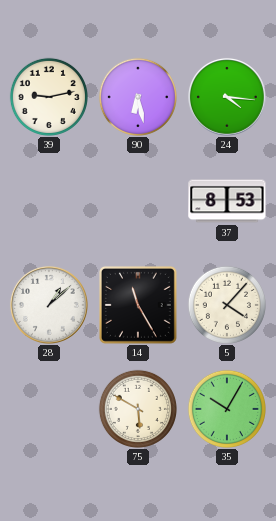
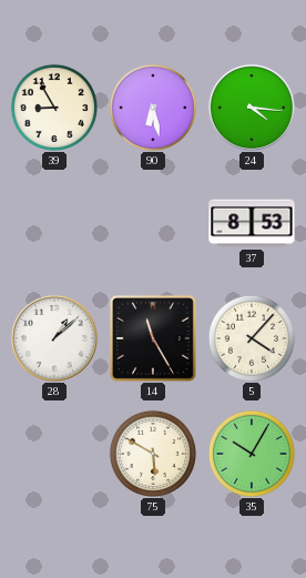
39: 9:13 -> 8:55
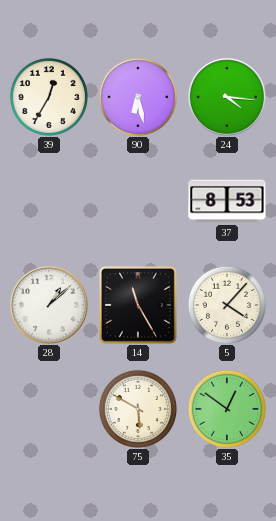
39: 8:55 -> 12:35
35: 10:05 -> 12:51
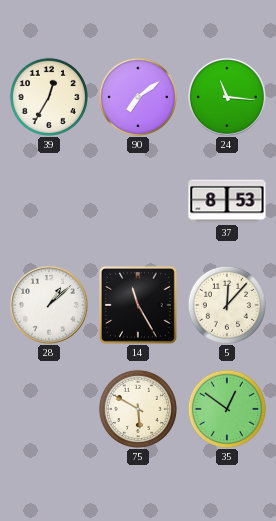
90: 6:28 -> 7:09
24: 4:16 -> 11:16
5: 4:07 -> 12:07
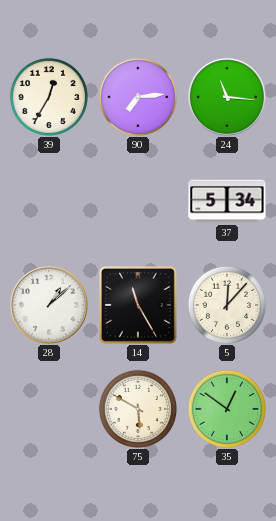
90: 7:09 -> 7:14
37: 8:53 -> 5:34
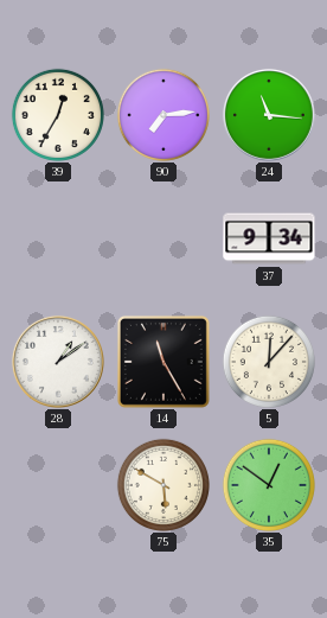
37: 5:34 -> 9:34
28: 1:08 -> 1:09
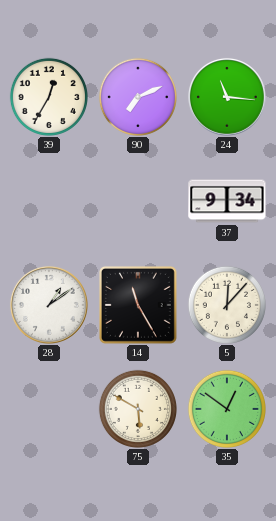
90: 7:14 -> 7:11
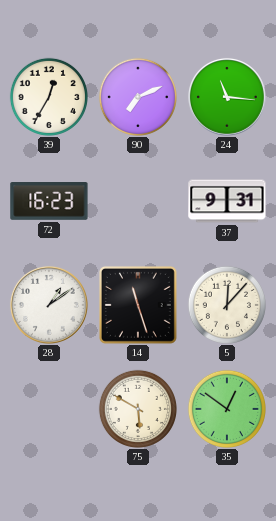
72: none -> 16:23
37: 9:34 -> 9:31
14: 11:25 -> 11:27
